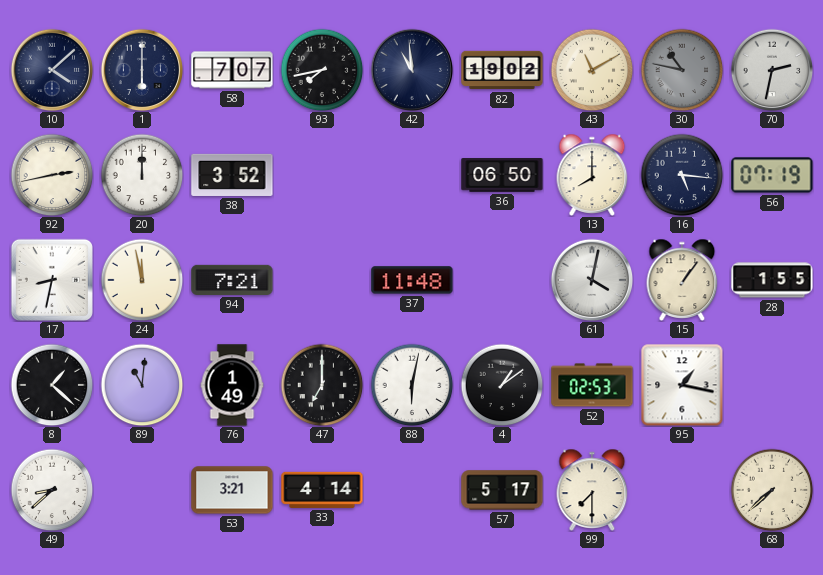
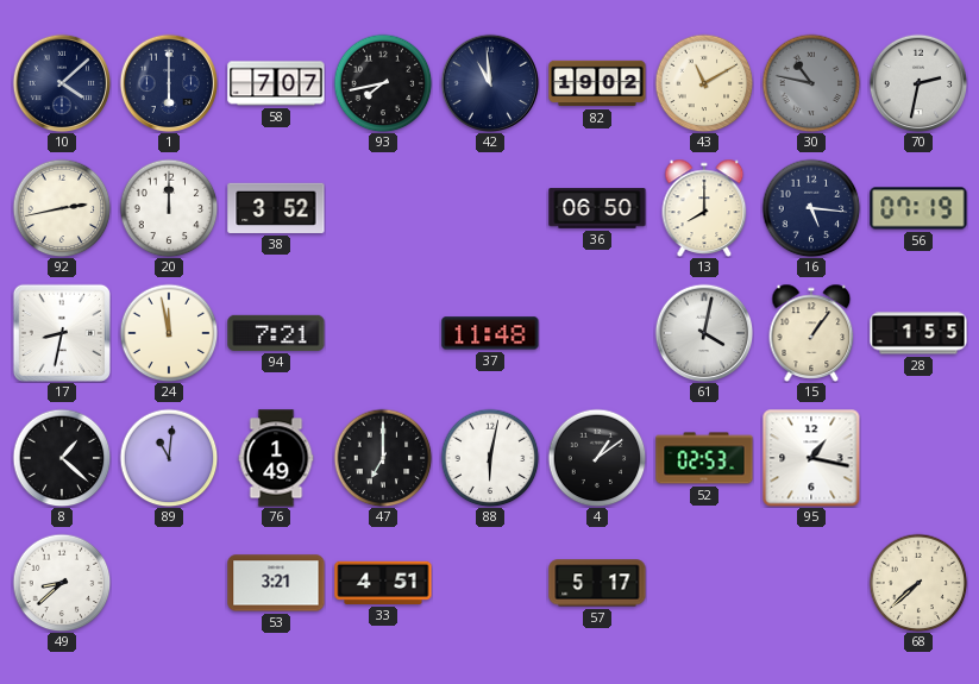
33: 4:14 -> 4:51
99: 7:30 -> none
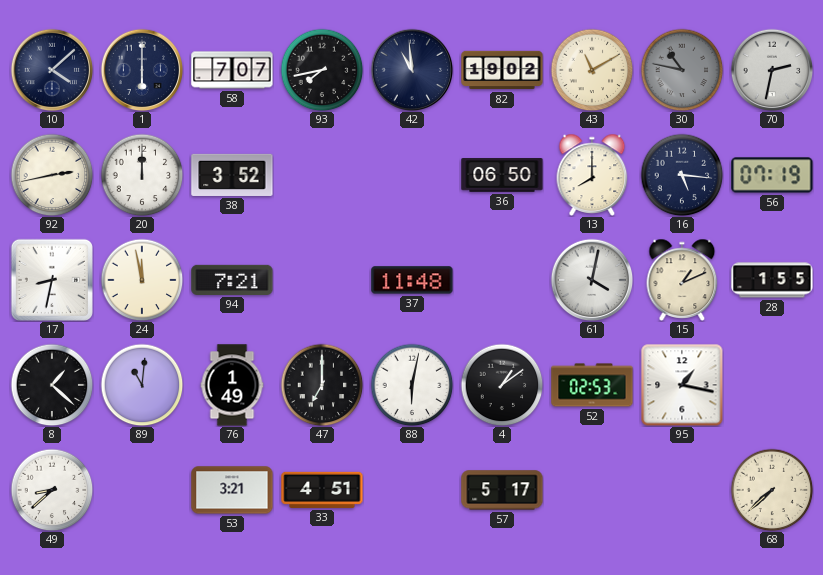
15: 1:06 -> 1:11
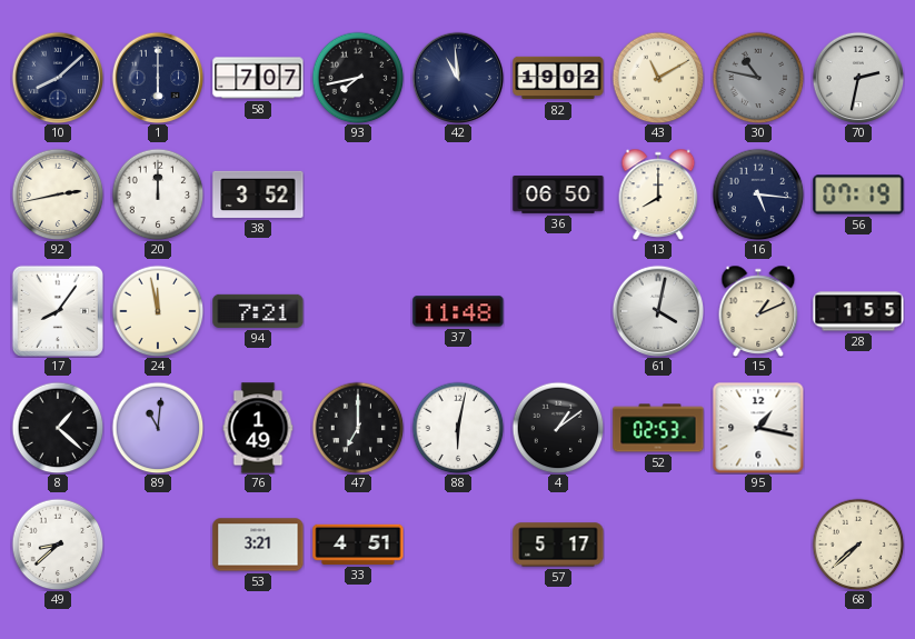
10: 4:08 -> 8:08
17: 8:32 -> 8:06
